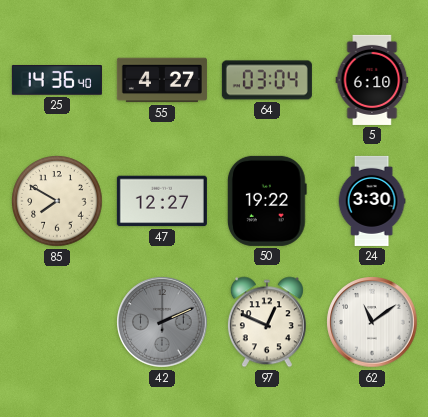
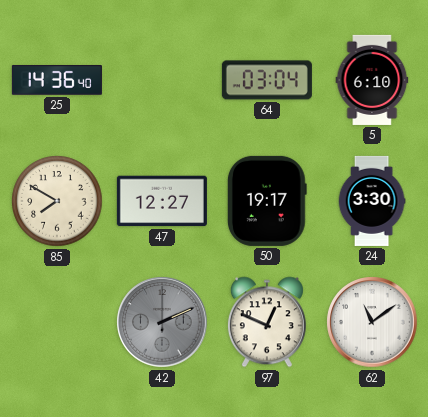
55: 4:27 -> none
50: 19:22 -> 19:17
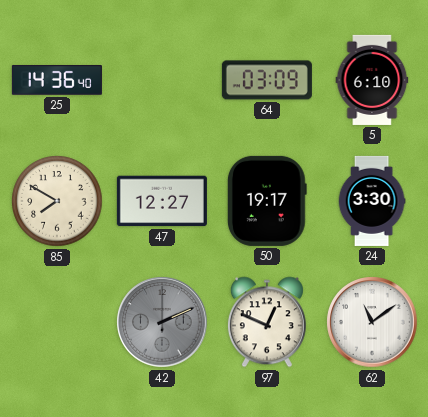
64: 03:04 -> 03:09
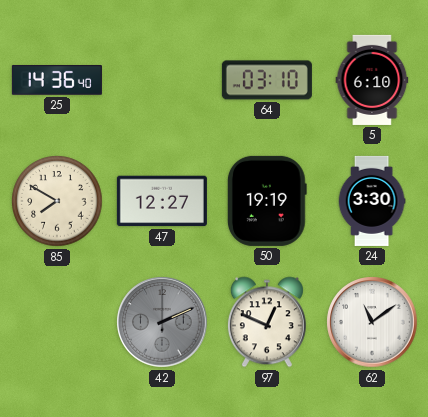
64: 03:09 -> 03:10
50: 19:17 -> 19:19
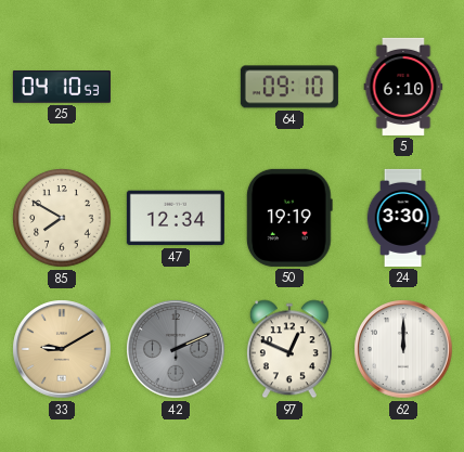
25: 14:36 -> 04:10
64: 03:10 -> 09:10
47: 12:27 -> 12:34
33: none -> 9:10
62: 11:09 -> 12:00
